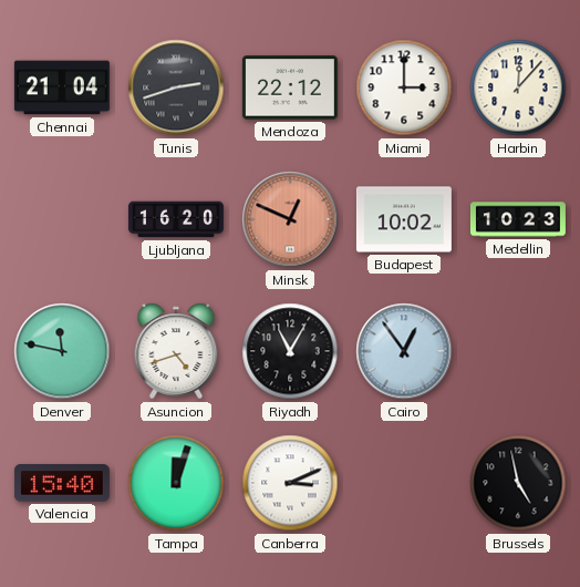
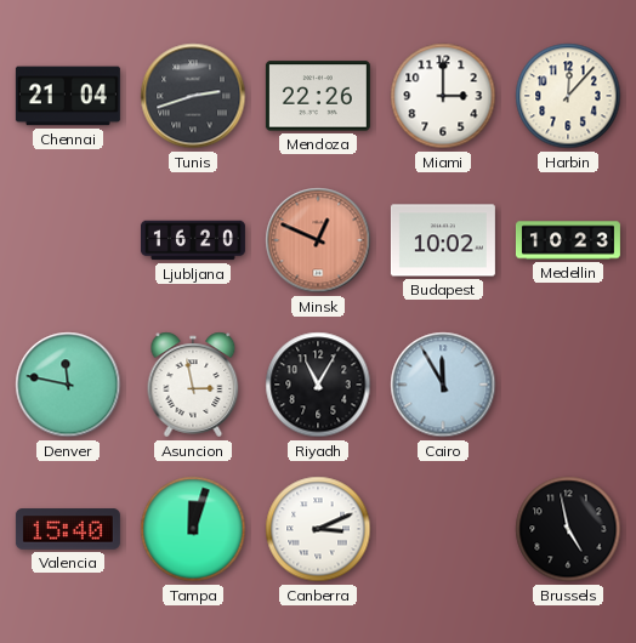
Mendoza: 22:12 -> 22:26
Asuncion: 4:42 -> 2:58
Cairo: 12:54 -> 11:55
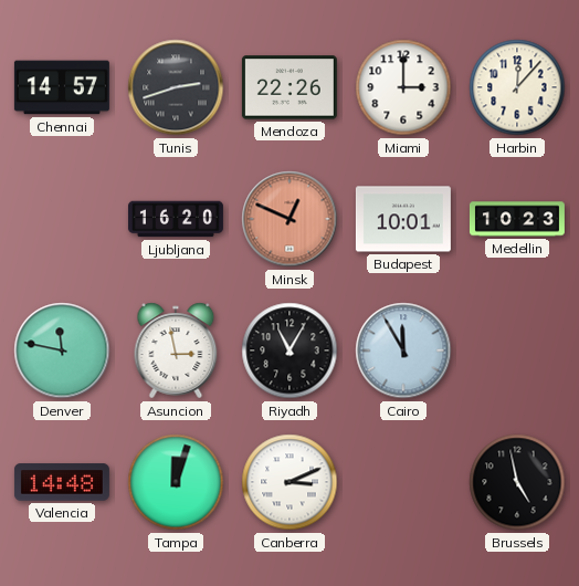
Chennai: 21:04 -> 14:57
Budapest: 10:02 -> 10:01
Valencia: 15:40 -> 14:48
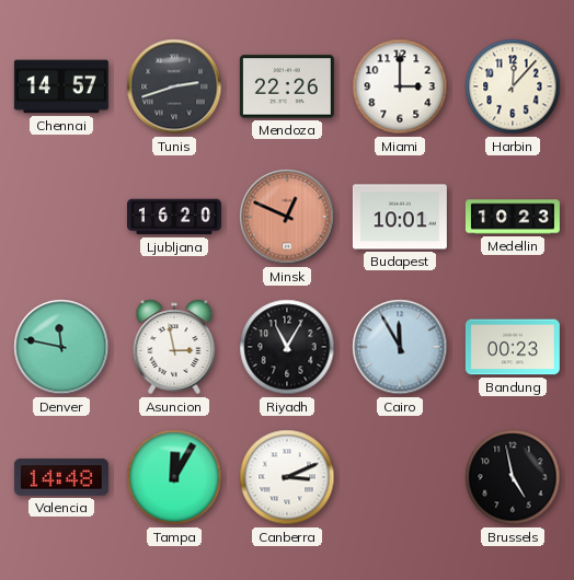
Bandung: none -> 00:23
Tampa: 12:03 -> 12:05
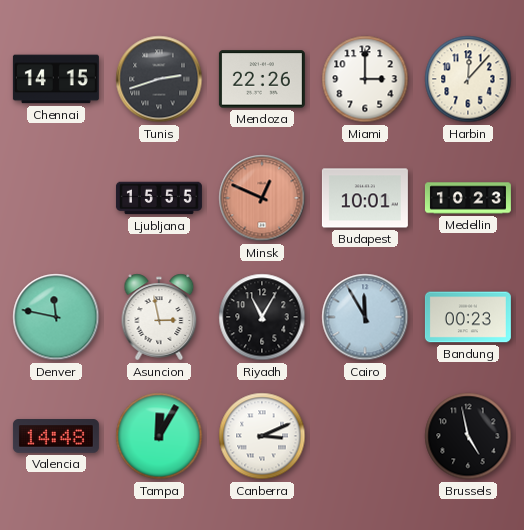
Chennai: 14:57 -> 14:15
Ljubljana: 16:20 -> 15:55
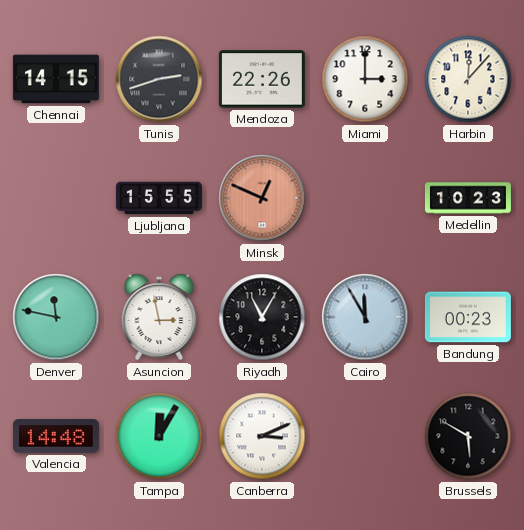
Budapest: 10:01 -> none
Brussels: 4:58 -> 5:50
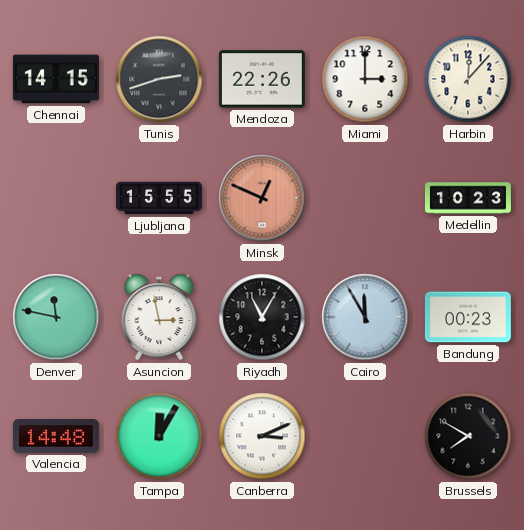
Brussels: 5:50 -> 7:50
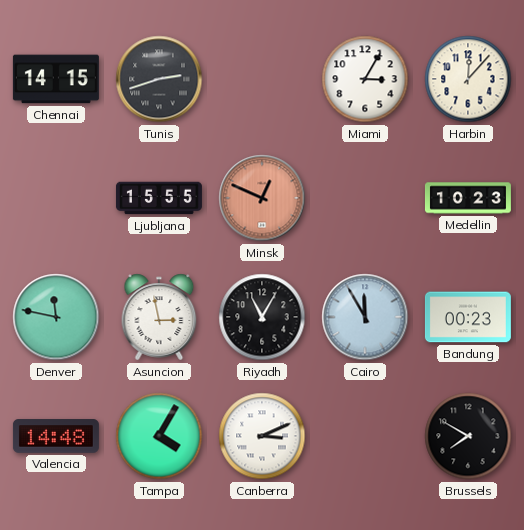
Mendoza: 22:26 -> none
Miami: 3:00 -> 3:05
Tampa: 12:05 -> 4:05
